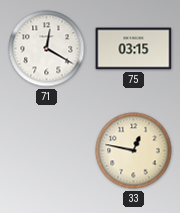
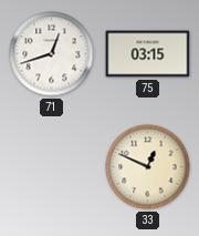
71: 12:20 -> 12:42
33: 12:47 -> 12:49
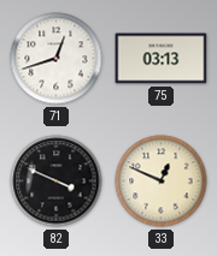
75: 03:15 -> 03:13
82: none -> 3:49
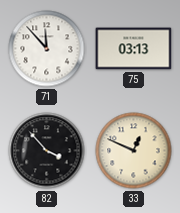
71: 12:42 -> 11:53
82: 3:49 -> 3:53
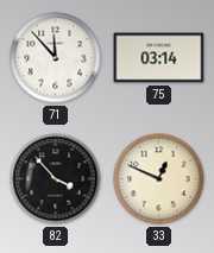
75: 03:13 -> 03:14
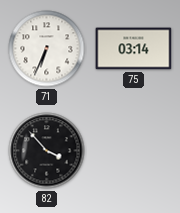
71: 11:53 -> 6:34
33: 12:49 -> none
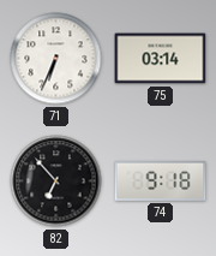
82: 3:53 -> 6:53
74: none -> 9:18
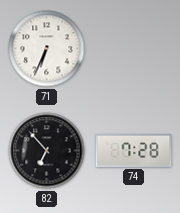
75: 03:14 -> none
74: 9:18 -> 7:28
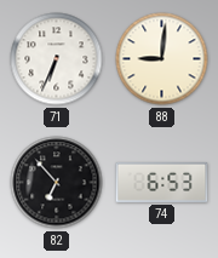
88: none -> 9:01
74: 7:28 -> 6:53
